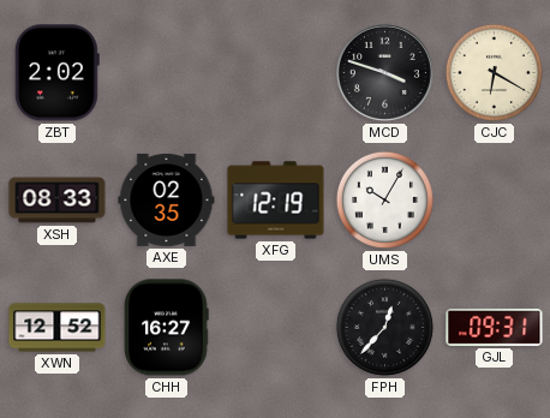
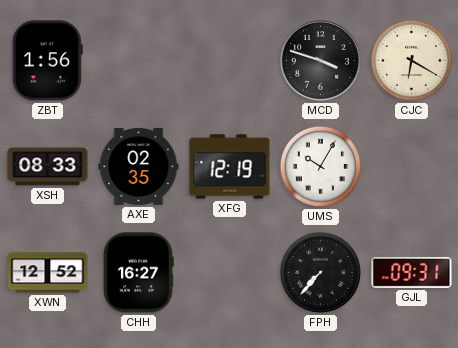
ZBT: 2:02 -> 1:56
FPH: 12:37 -> 7:37
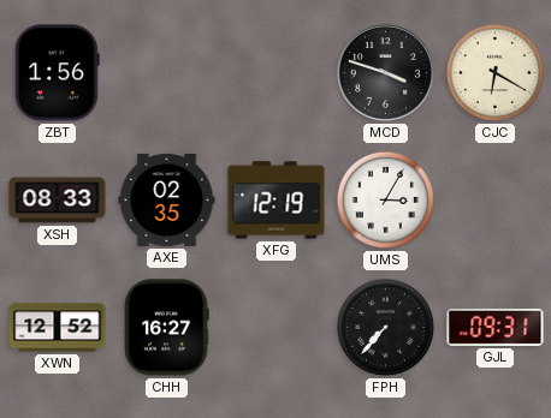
UMS: 10:05 -> 3:05
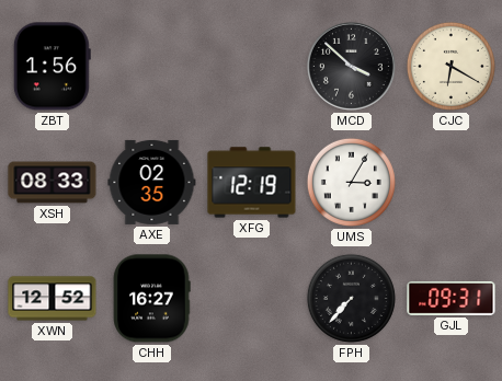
MCD: 3:48 -> 3:52
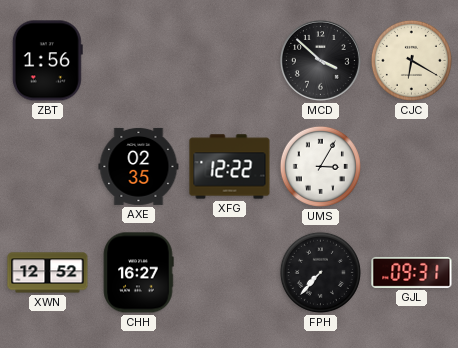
XSH: 08:33 -> none
XFG: 12:19 -> 12:22
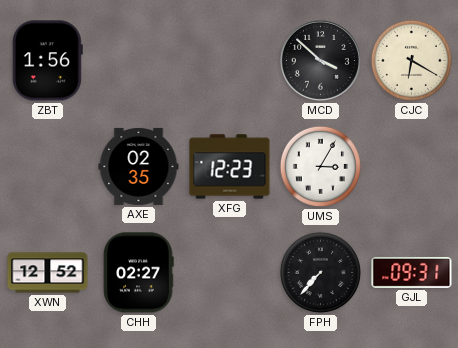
XFG: 12:22 -> 12:23
CHH: 16:27 -> 02:27
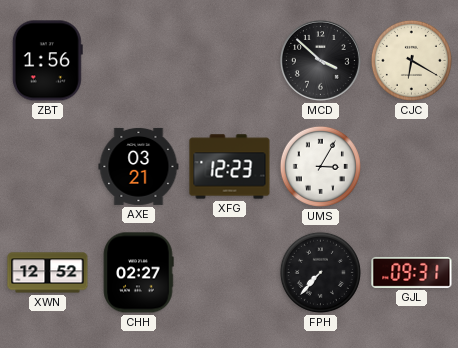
AXE: 02:35 -> 03:21
